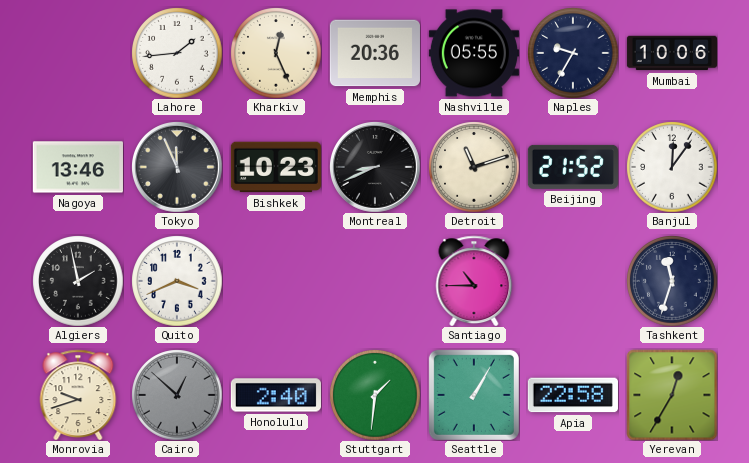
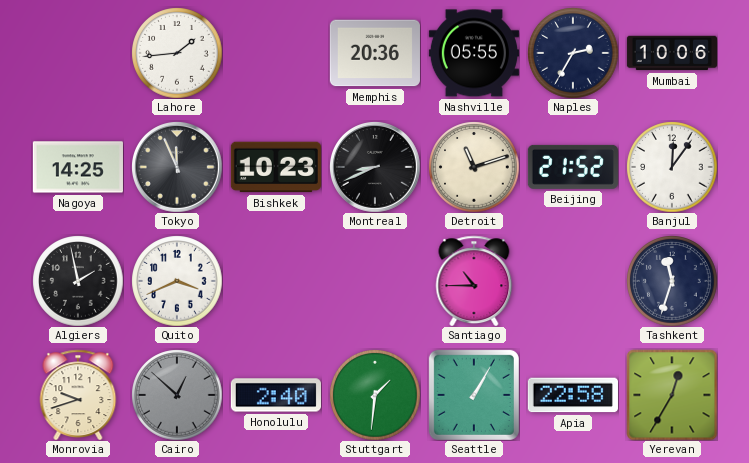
Kharkiv: 12:26 -> none
Naples: 9:35 -> 2:35
Nagoya: 13:46 -> 14:25
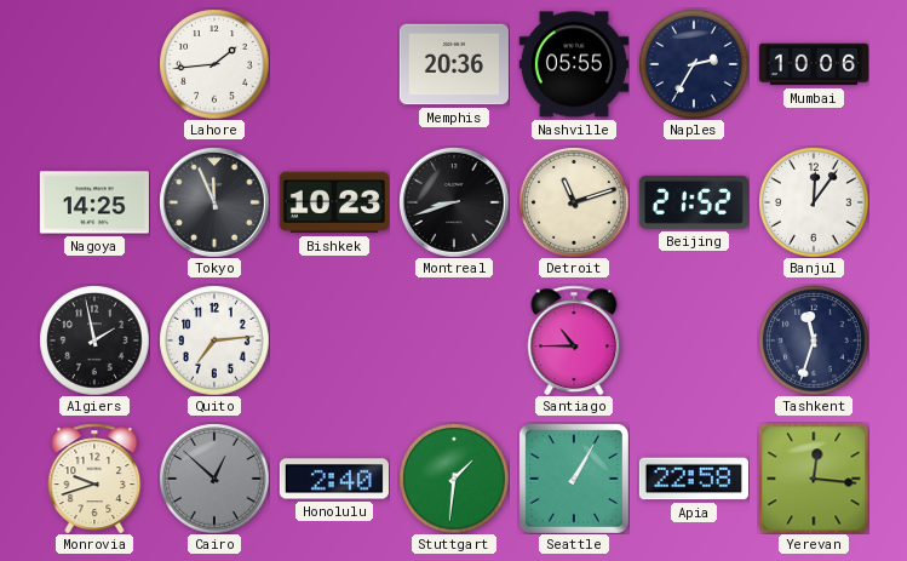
Montreal: 8:41 -> 8:42
Quito: 3:41 -> 7:14
Yerevan: 12:35 -> 12:16
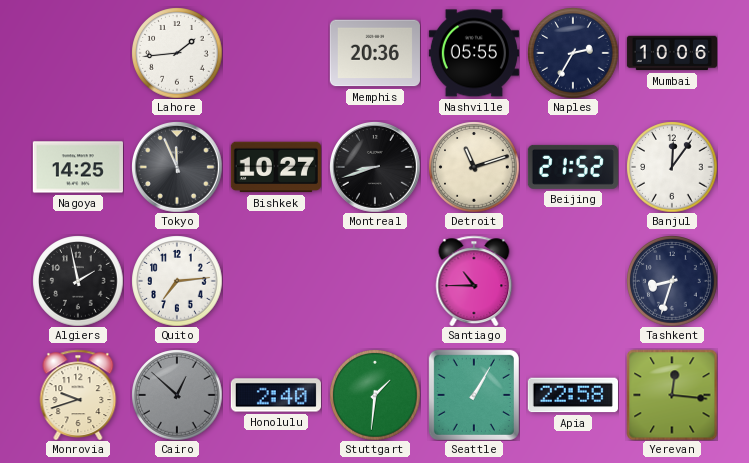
Bishkek: 10:23 -> 10:27
Tashkent: 11:33 -> 8:33
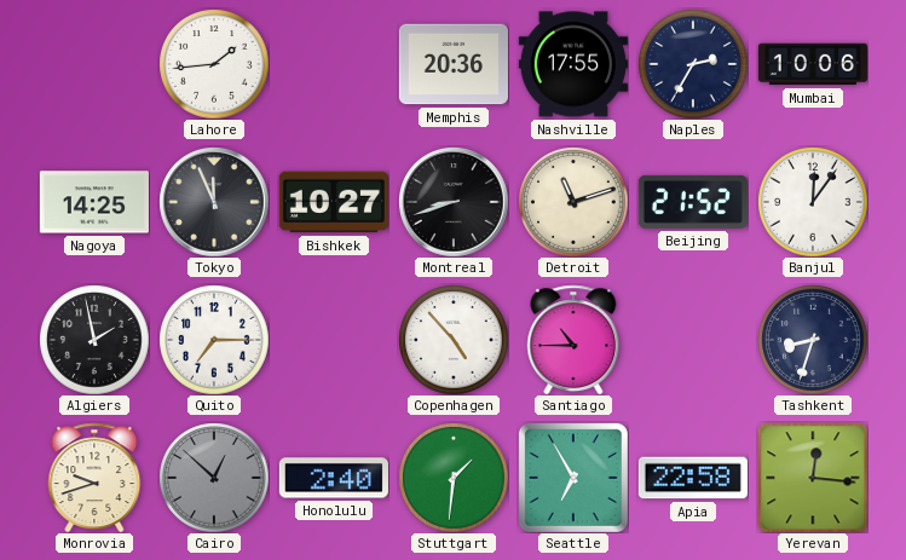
Nashville: 05:55 -> 17:55
Quito: 7:14 -> 7:15
Copenhagen: none -> 4:53
Seattle: 1:05 -> 6:55
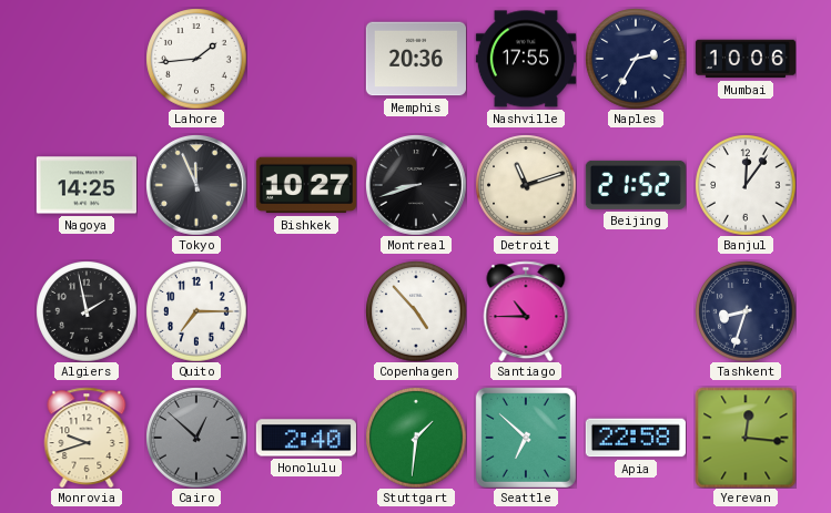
Seattle: 6:55 -> 6:52
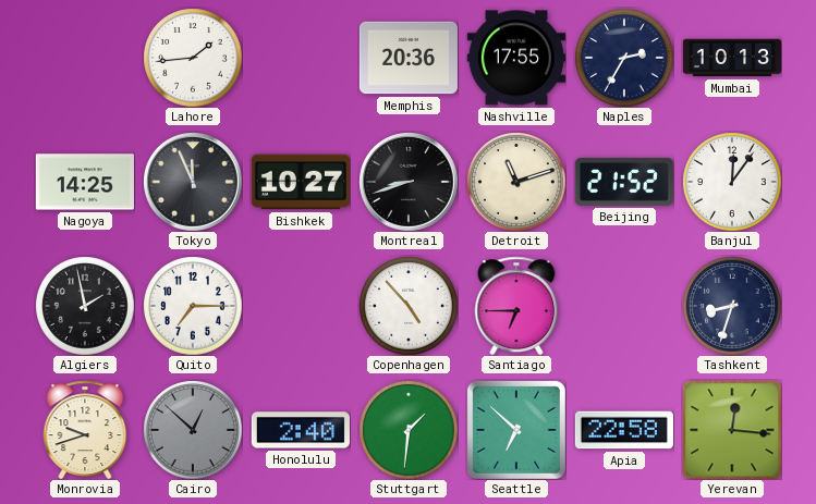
Mumbai: 10:06 -> 10:13
Santiago: 10:45 -> 6:45
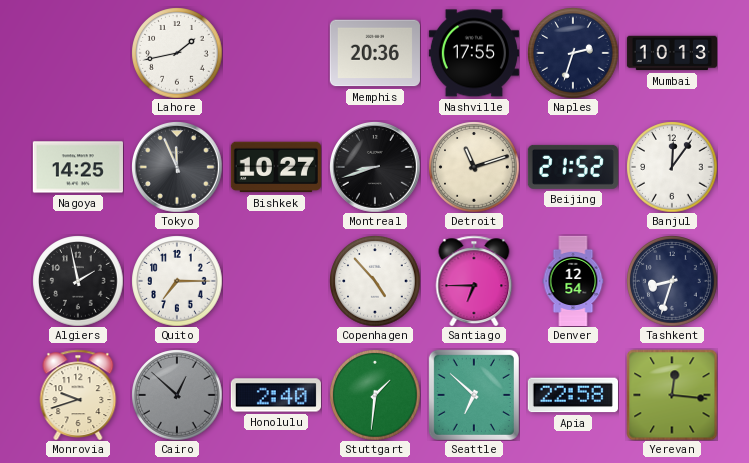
Lahore: 1:44 -> 1:43
Naples: 2:35 -> 2:33
Denver: none -> 12:54
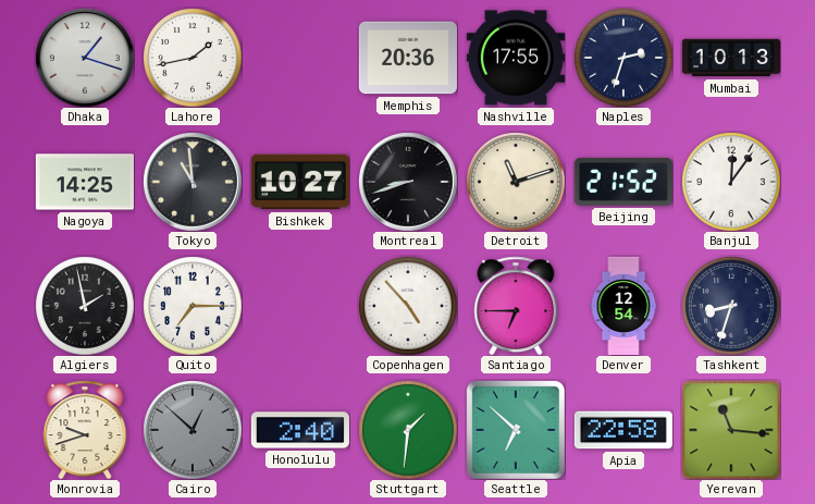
Dhaka: none -> 1:18
Tokyo: 11:56 -> 10:59
Yerevan: 12:16 -> 11:16
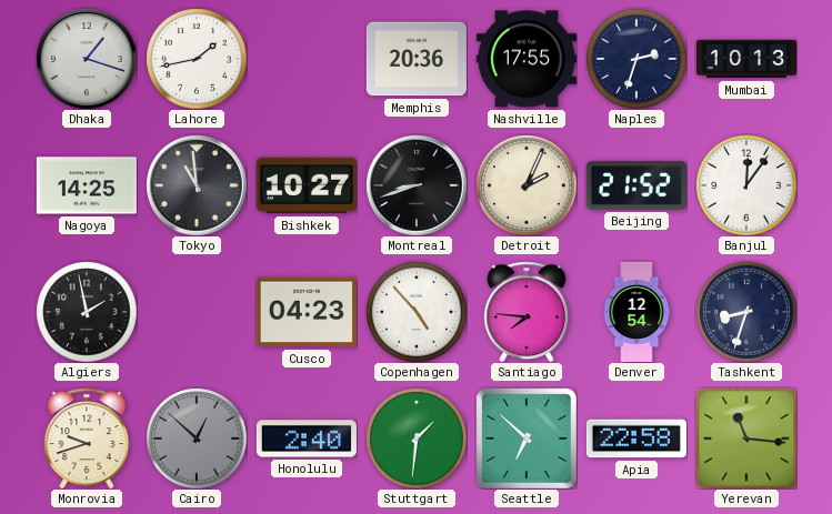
Detroit: 11:12 -> 2:04
Quito: 7:15 -> none
Cusco: none -> 04:23
Santiago: 6:45 -> 7:46
